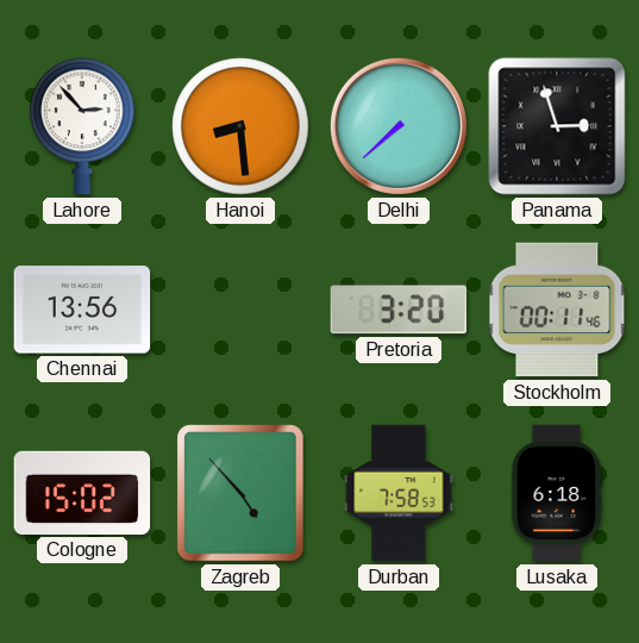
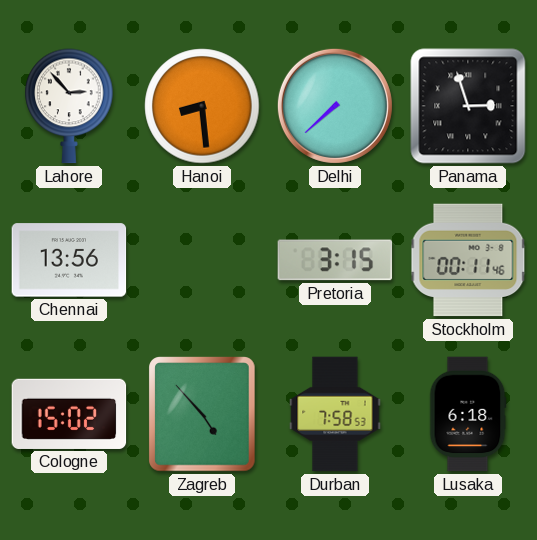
Pretoria: 3:20 -> 3:15
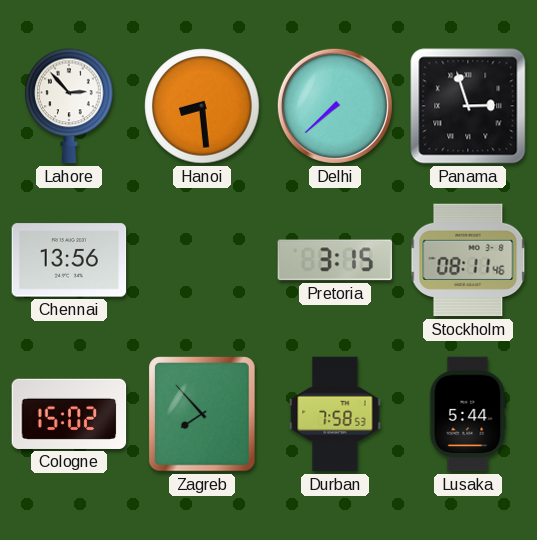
Stockholm: 00:11 -> 08:11
Zagreb: 4:53 -> 7:53
Lusaka: 6:18 -> 5:44
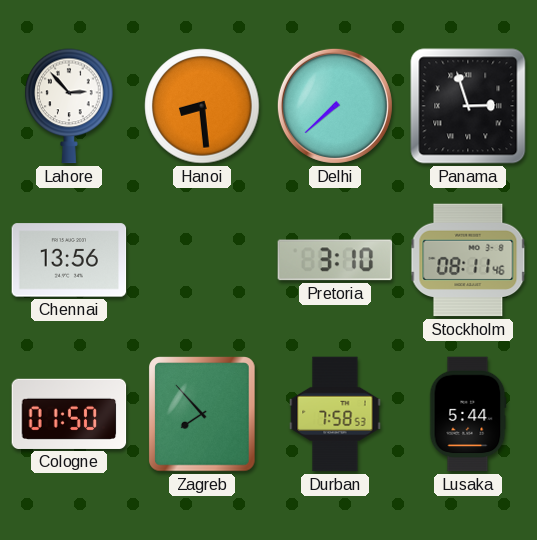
Pretoria: 3:15 -> 3:10
Cologne: 15:02 -> 01:50
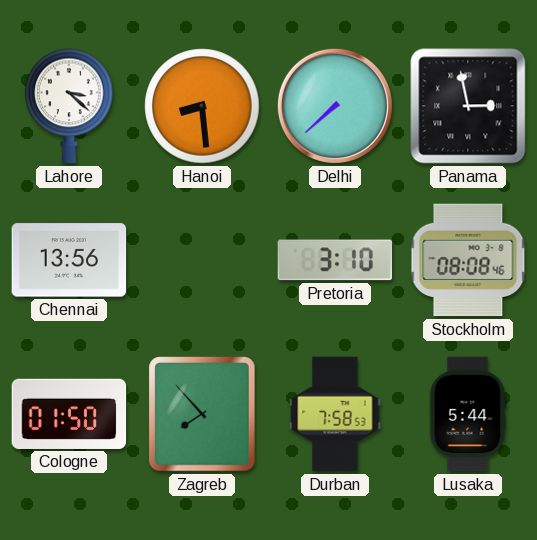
Lahore: 2:53 -> 3:22
Panama: 2:57 -> 2:58
Stockholm: 08:11 -> 08:08
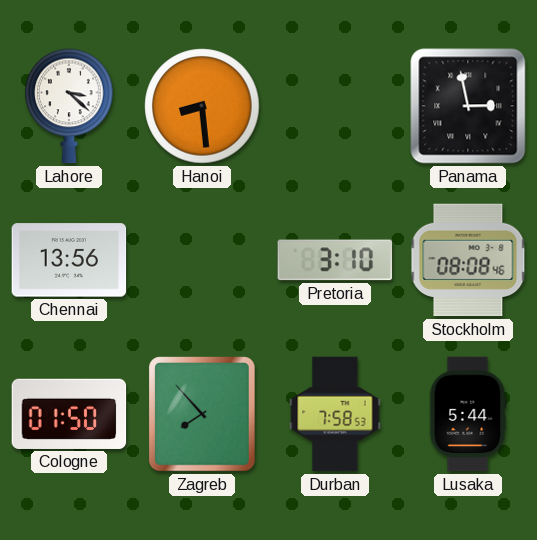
Delhi: 7:38 -> none
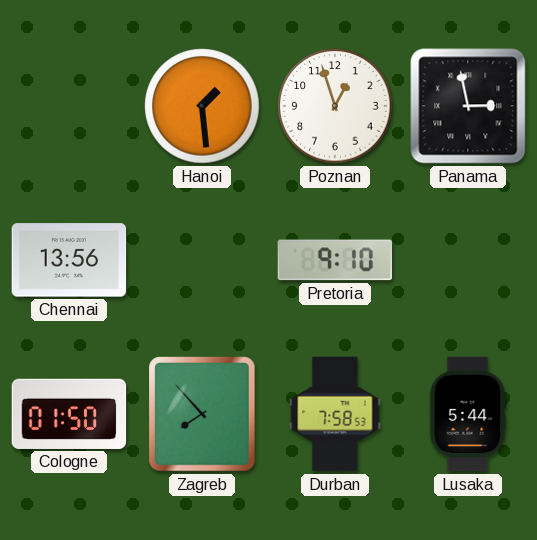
Lahore: 3:22 -> none
Hanoi: 8:29 -> 1:29
Poznan: none -> 12:57
Pretoria: 3:10 -> 9:10
Stockholm: 08:08 -> none
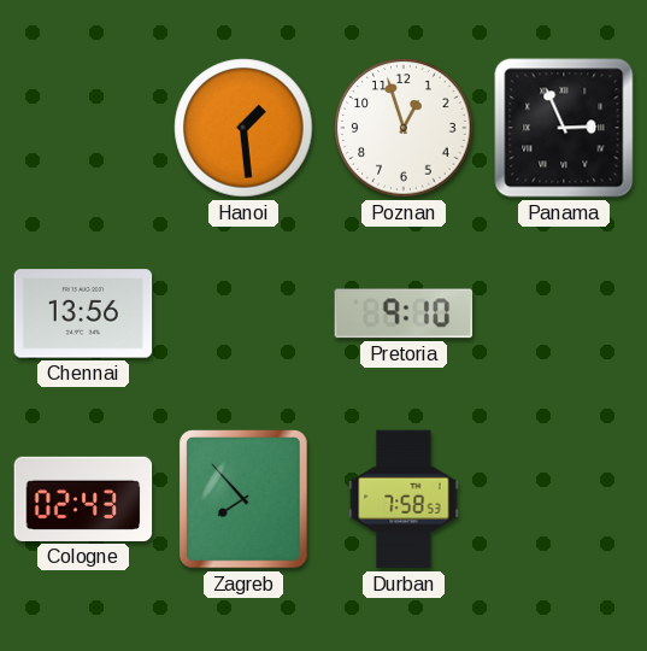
Panama: 2:58 -> 2:56
Cologne: 01:50 -> 02:43
Lusaka: 5:44 -> none
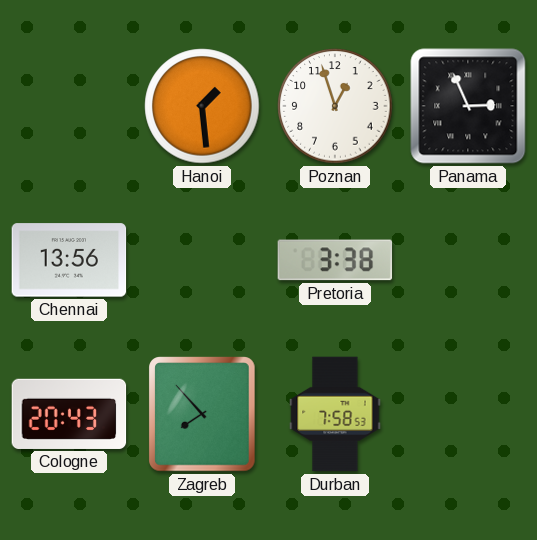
Pretoria: 9:10 -> 3:38
Cologne: 02:43 -> 20:43
